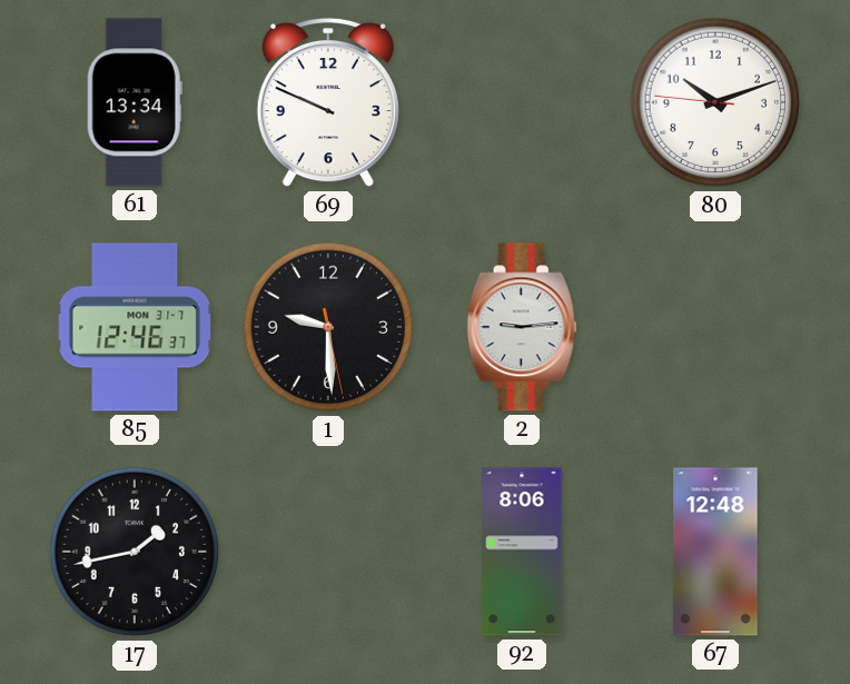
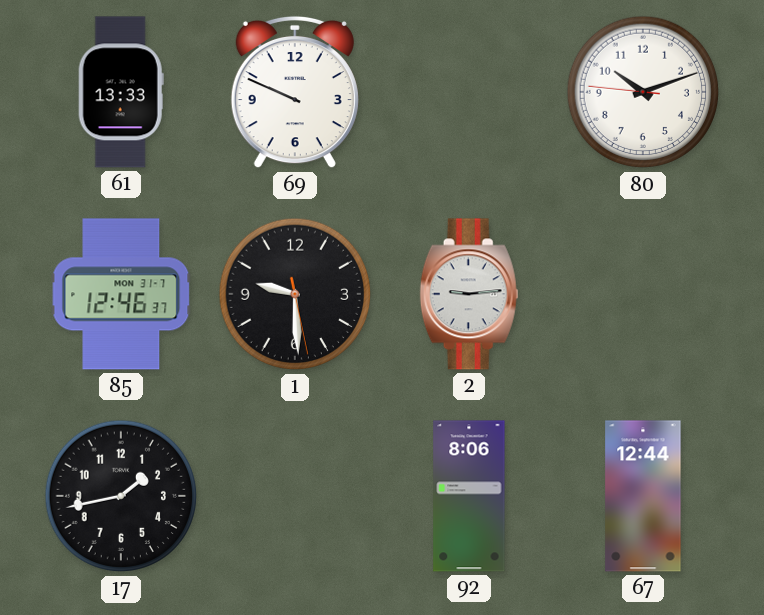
61: 13:34 -> 13:33
67: 12:48 -> 12:44
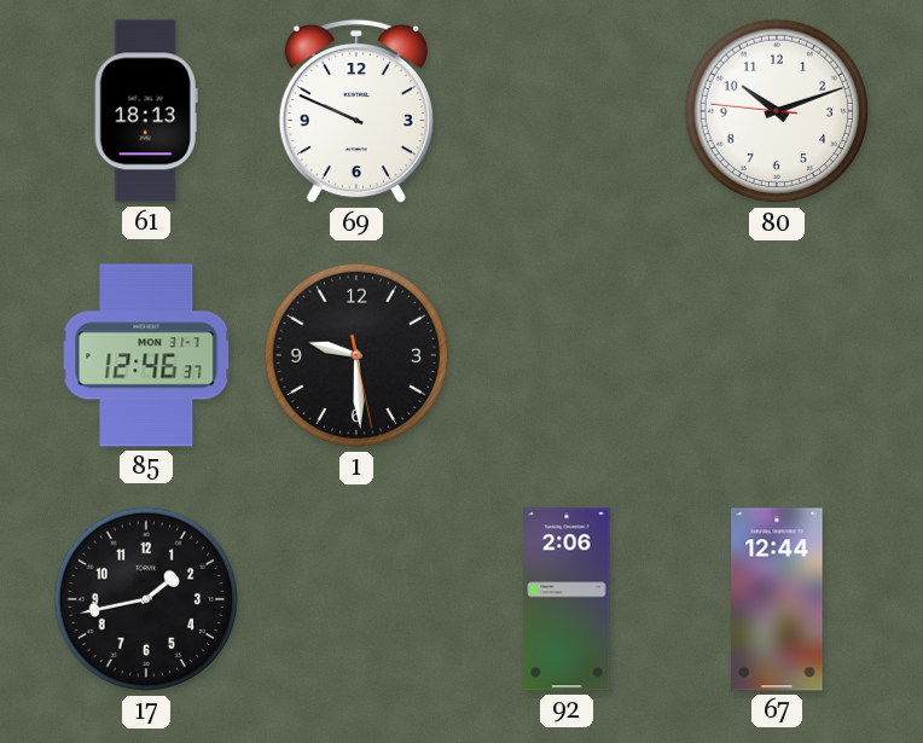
61: 13:33 -> 18:13
2: 9:14 -> none
92: 8:06 -> 2:06
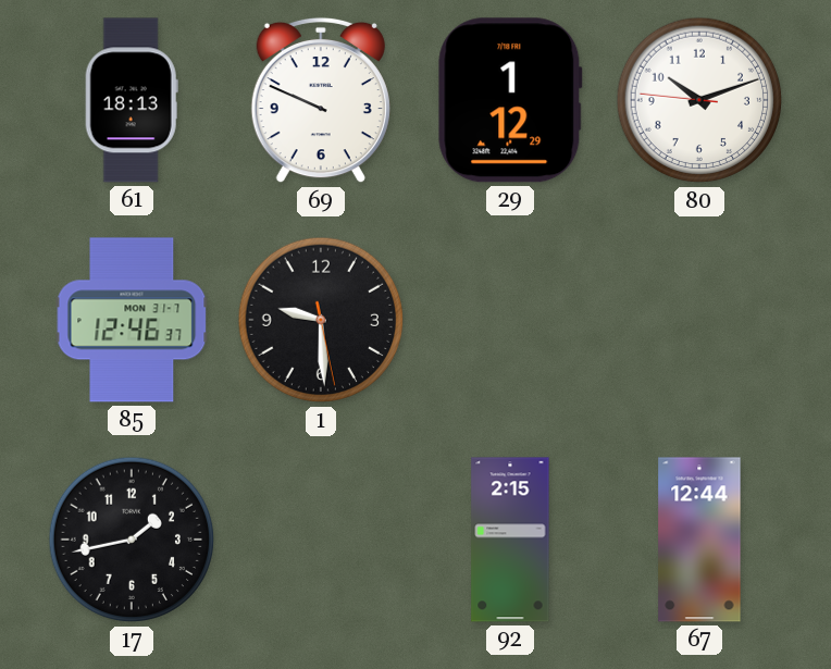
29: none -> 1:12
92: 2:06 -> 2:15
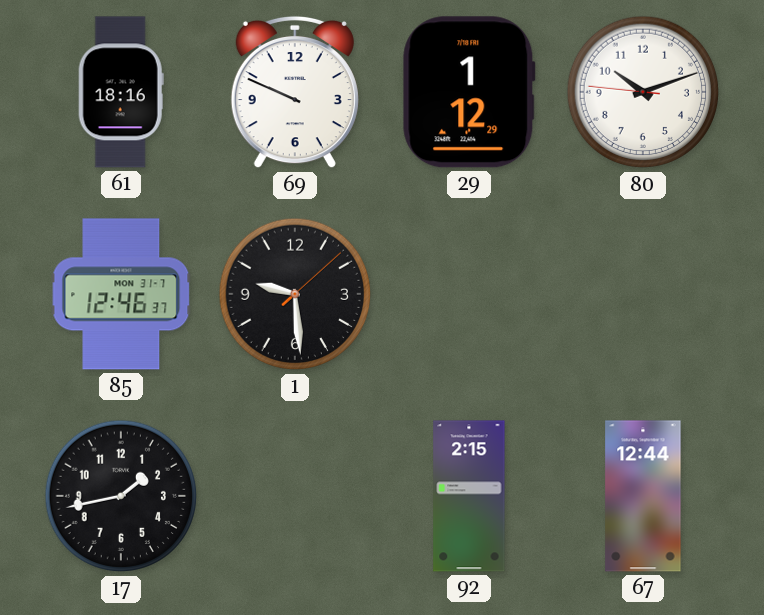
61: 18:13 -> 18:16
1: 9:29:28 -> 9:29:08
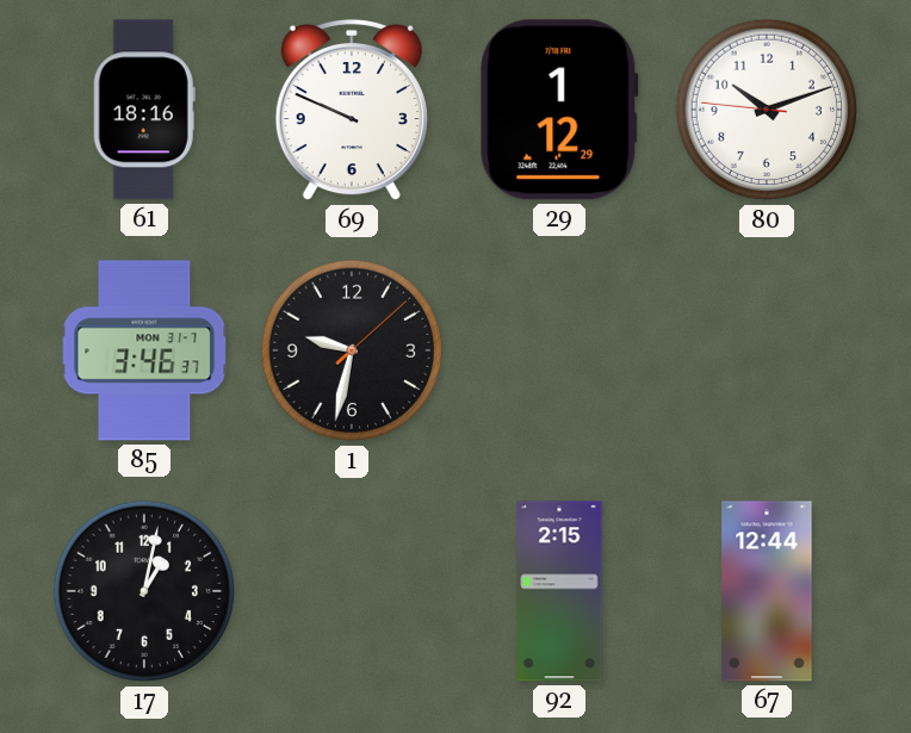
85: 12:46 -> 3:46
1: 9:29 -> 9:32
17: 1:43 -> 1:02
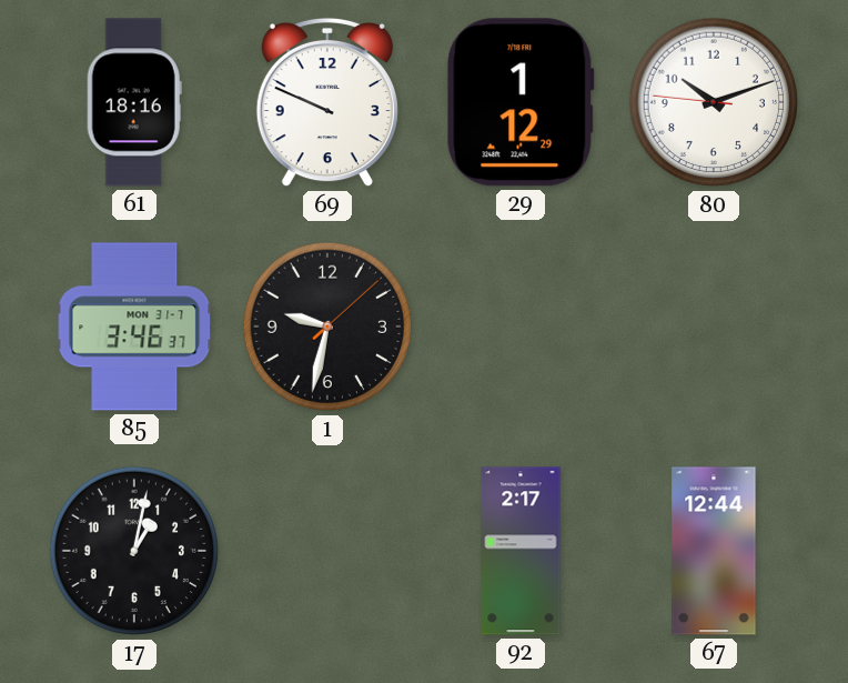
92: 2:15 -> 2:17
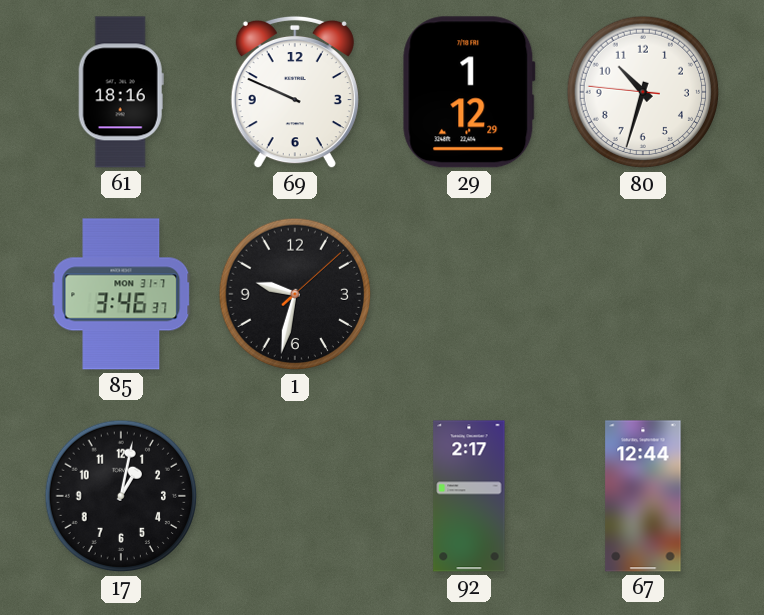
80: 10:11 -> 10:32
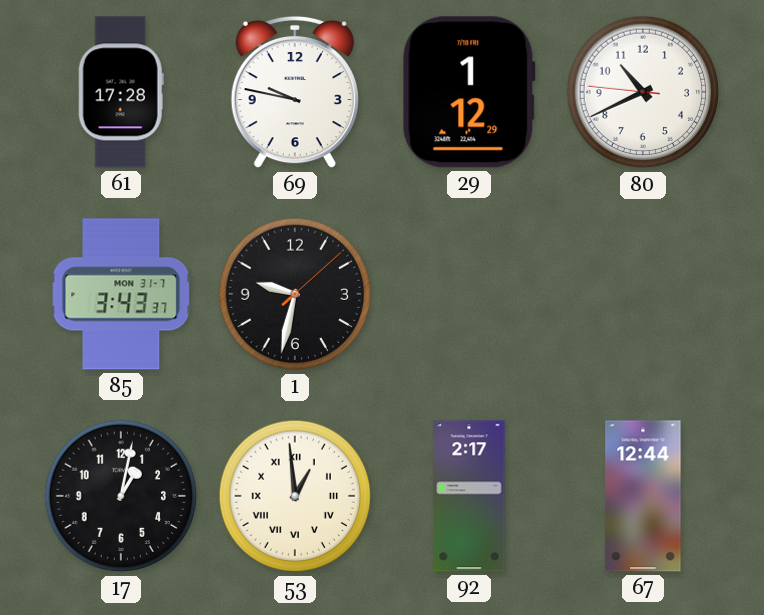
61: 18:16 -> 17:28
69: 9:49 -> 9:47
80: 10:32 -> 10:40
85: 3:46 -> 3:43
53: none -> 12:59
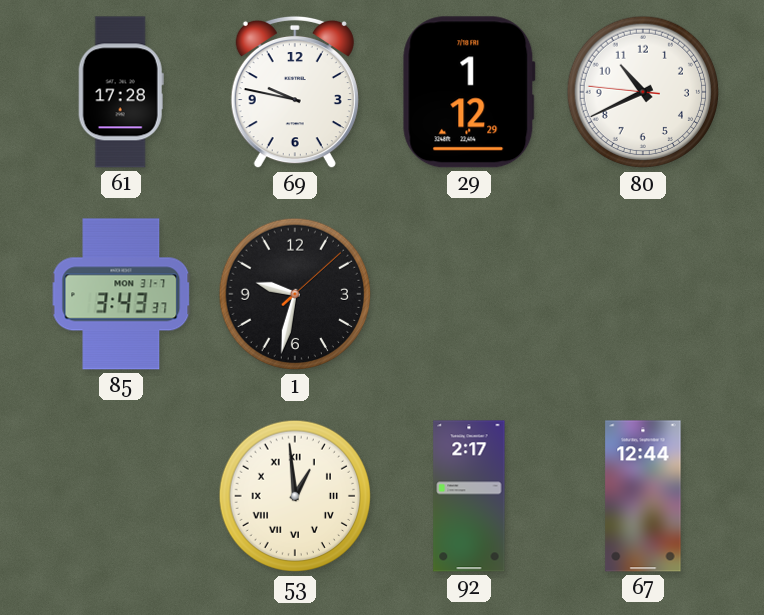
17: 1:02 -> none
